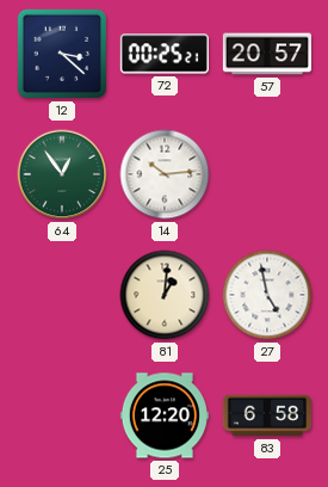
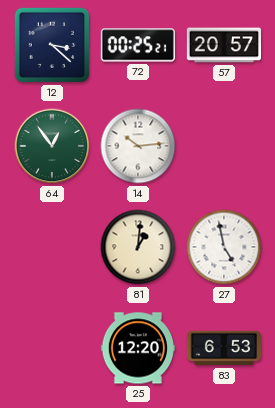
83: 6:58 -> 6:53
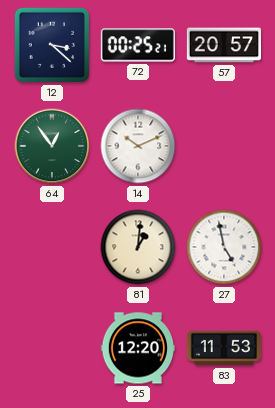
14: 10:14 -> 10:11
83: 6:53 -> 11:53
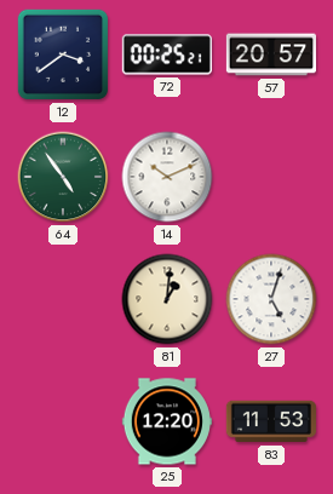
12: 3:22 -> 3:39
64: 12:54 -> 4:54
27: 4:58 -> 5:03
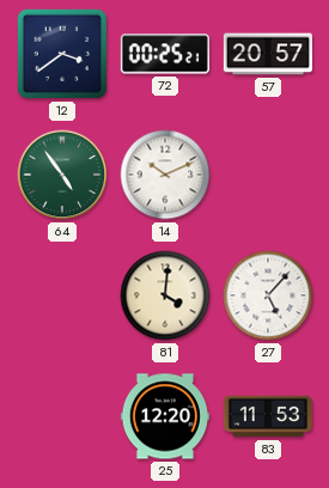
81: 1:01 -> 4:01
27: 5:03 -> 5:07
